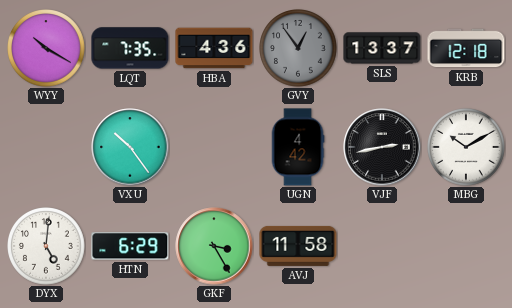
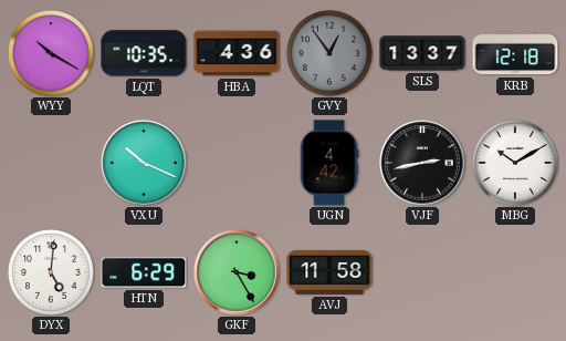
LQT: 7:35 -> 10:35
VXU: 10:24 -> 10:19
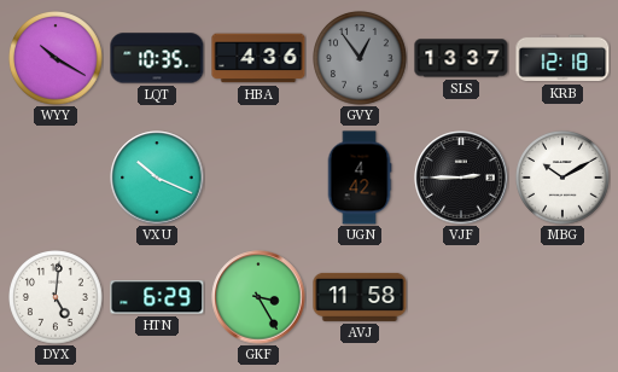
VJF: 2:43 -> 2:45
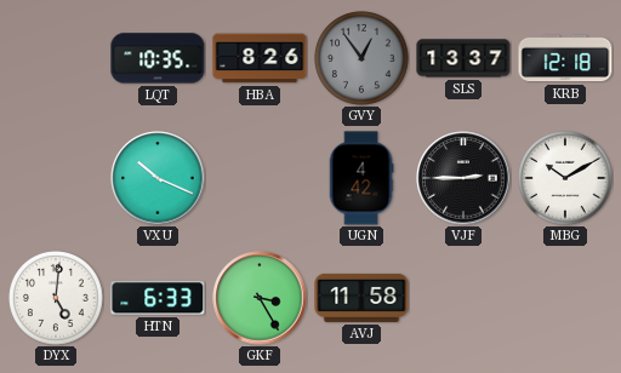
WYY: 10:20 -> none
HBA: 4:36 -> 8:26
HTN: 6:29 -> 6:33
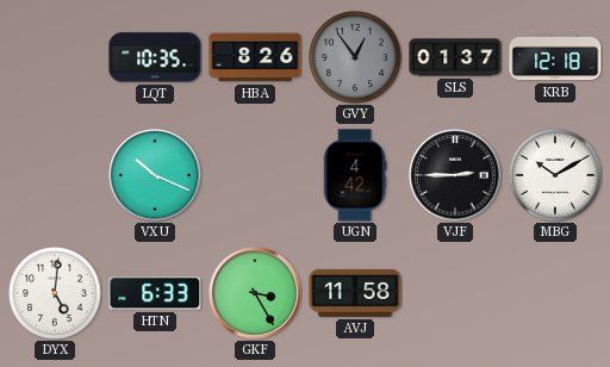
SLS: 13:37 -> 01:37
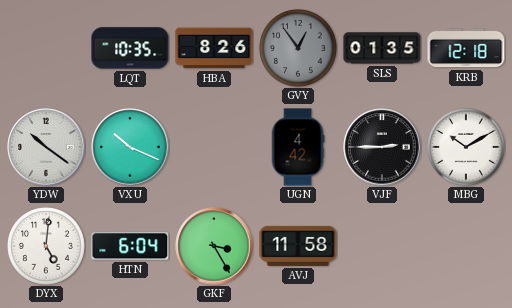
SLS: 01:37 -> 01:35
YDW: none -> 10:21
HTN: 6:33 -> 6:04
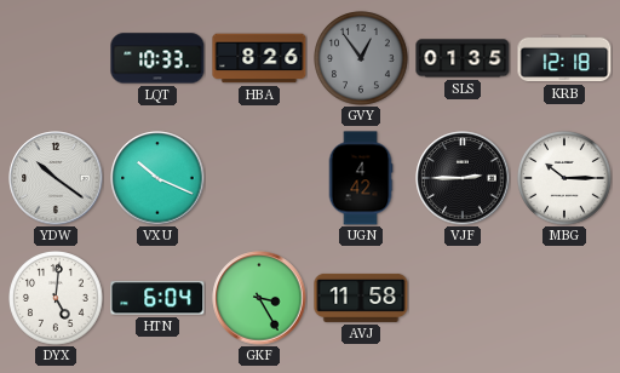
LQT: 10:35 -> 10:33
MBG: 10:10 -> 10:15
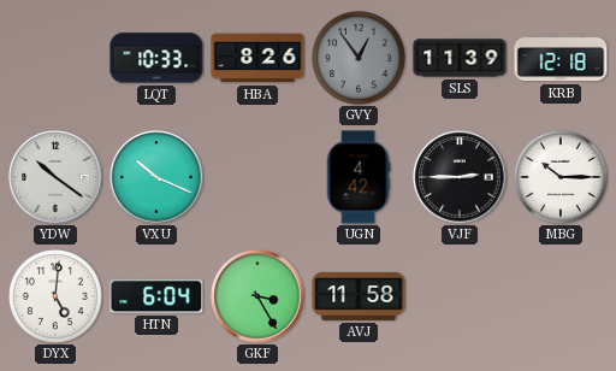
SLS: 01:35 -> 11:39
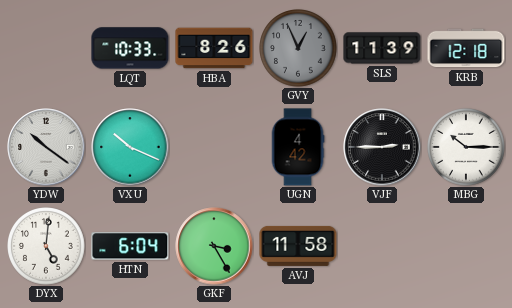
GVY: 12:54 -> 12:56
